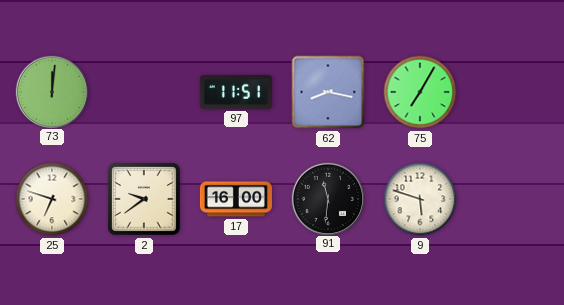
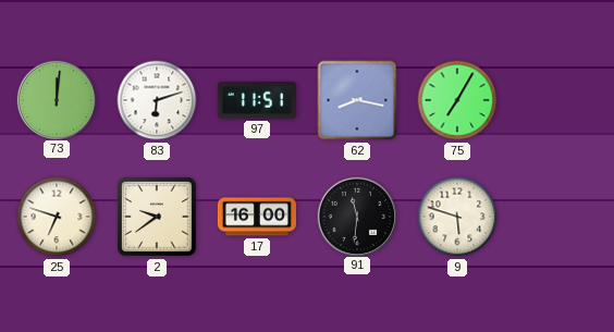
83: none -> 6:12
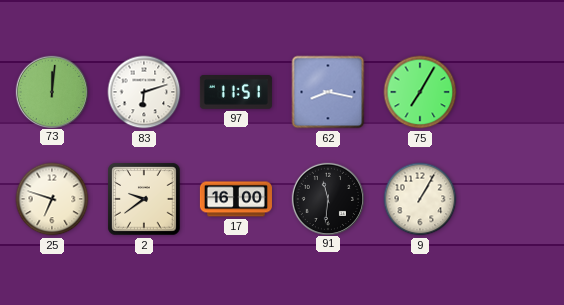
9: 5:48 -> 1:05
